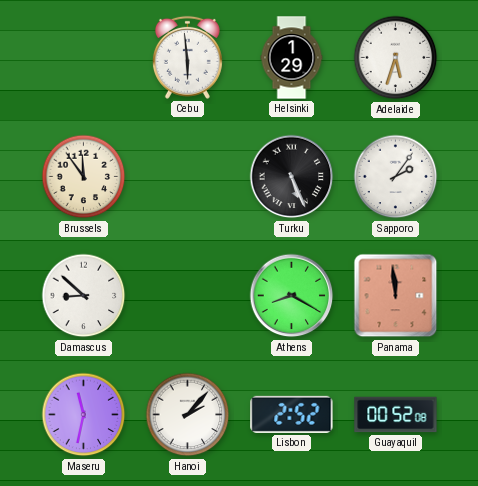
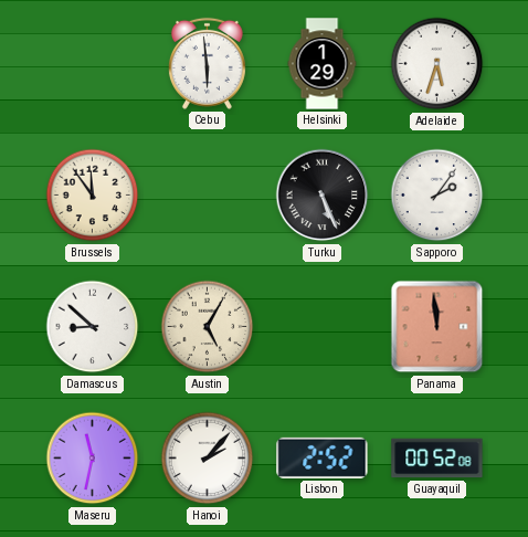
Austin: none -> 5:05
Athens: 8:20 -> none
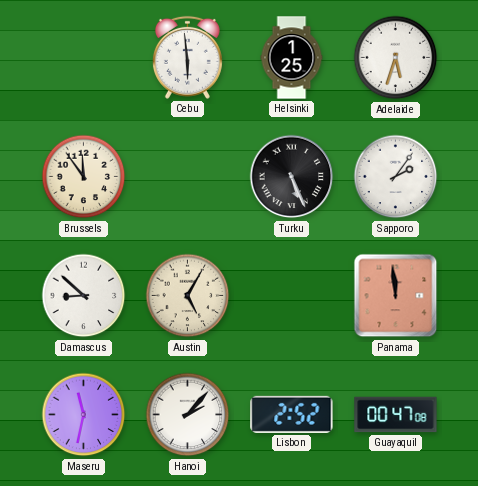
Helsinki: 1:29 -> 1:25
Guayaquil: 00:52 -> 00:47
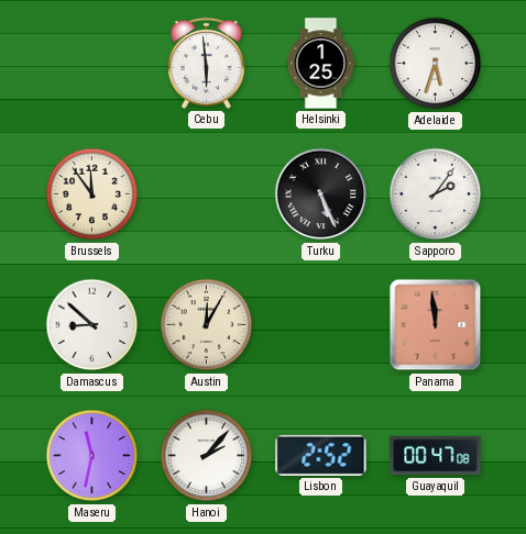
Austin: 5:05 -> 12:05
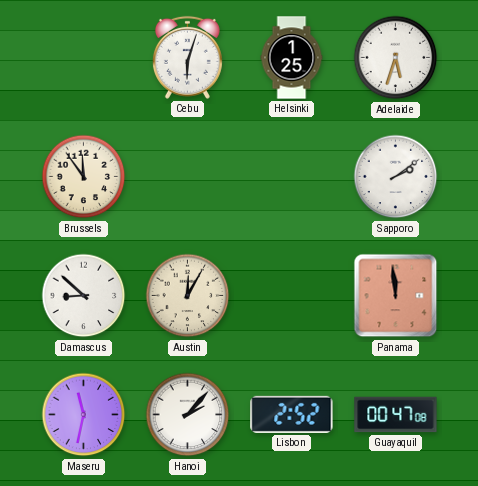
Cebu: 5:59 -> 6:03
Turku: 5:26 -> none
Sapporo: 2:06 -> 2:09
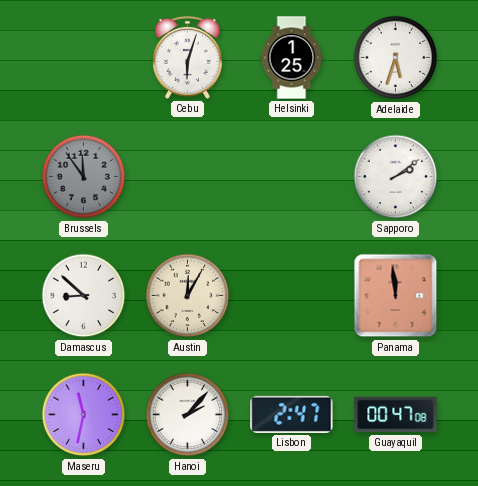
Brussels dial: cream -> grey
Lisbon: 2:52 -> 2:47
